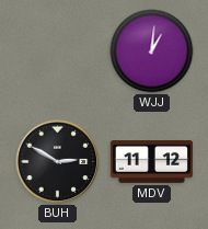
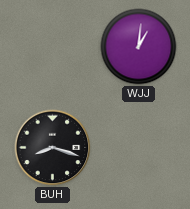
BUH: 2:50 -> 8:18
MDV: 11:12 -> none
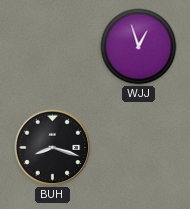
WJJ: 1:01 -> 12:57
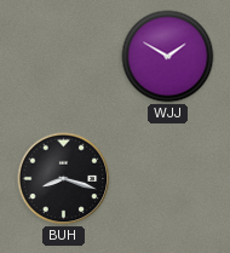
WJJ: 12:57 -> 1:50
